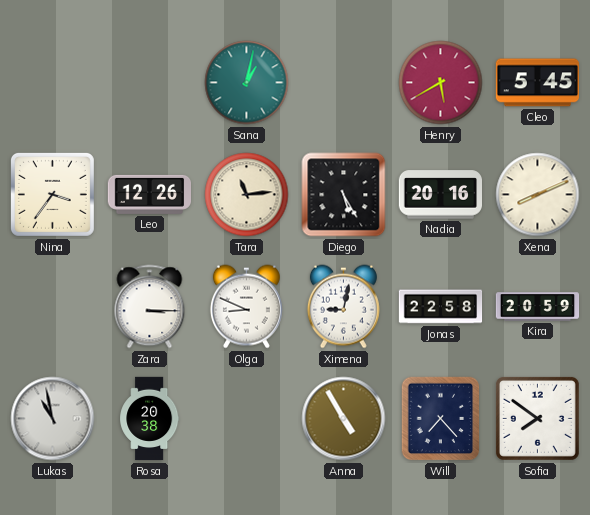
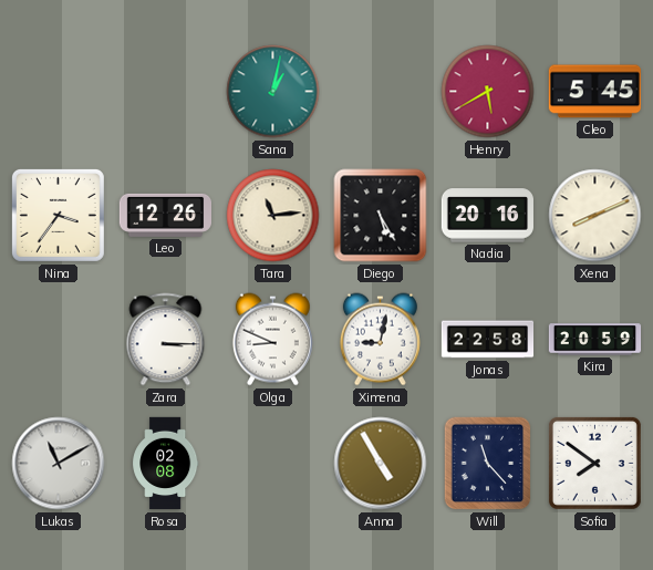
Lukas: 10:58 -> 11:10
Rosa: 20:38 -> 02:08
Will: 7:23 -> 11:23
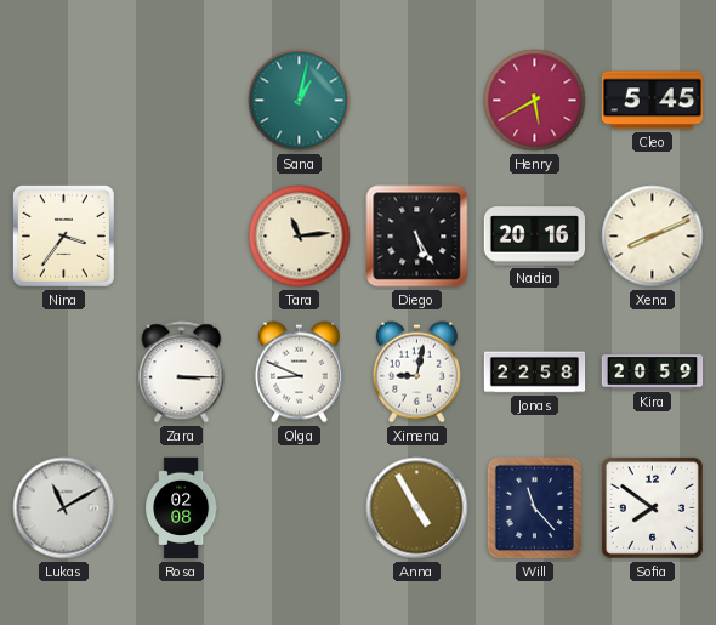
Leo: 12:26 -> none
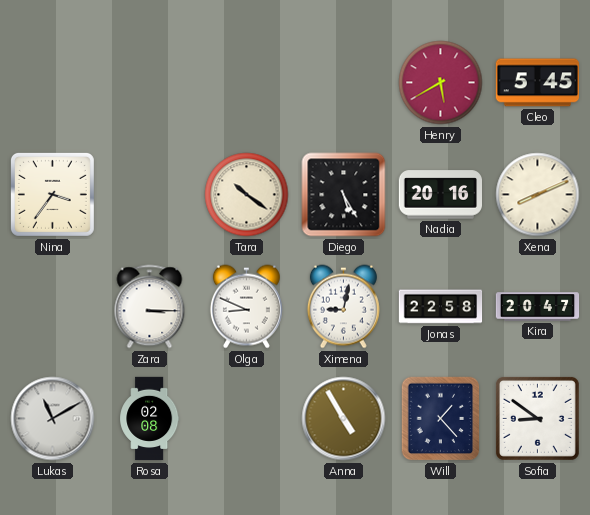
Sana: 1:02 -> none
Tara: 11:14 -> 10:21
Kira: 20:59 -> 20:47
Will: 11:23 -> 1:23
Sofia: 7:51 -> 8:51
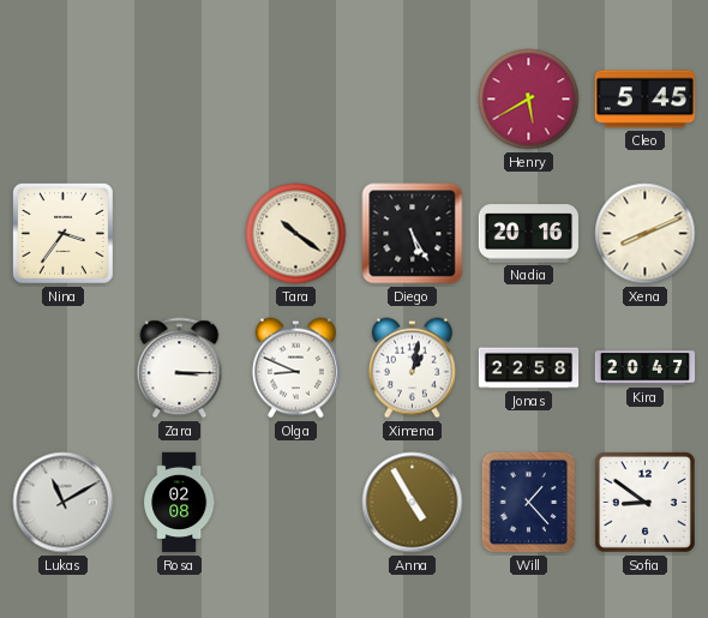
Ximena: 9:02 -> 1:02
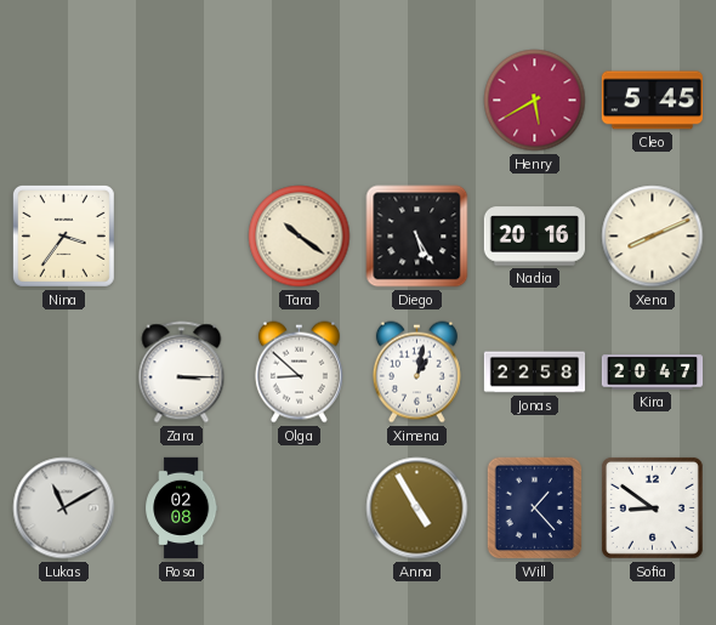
Olga: 8:49 -> 8:52
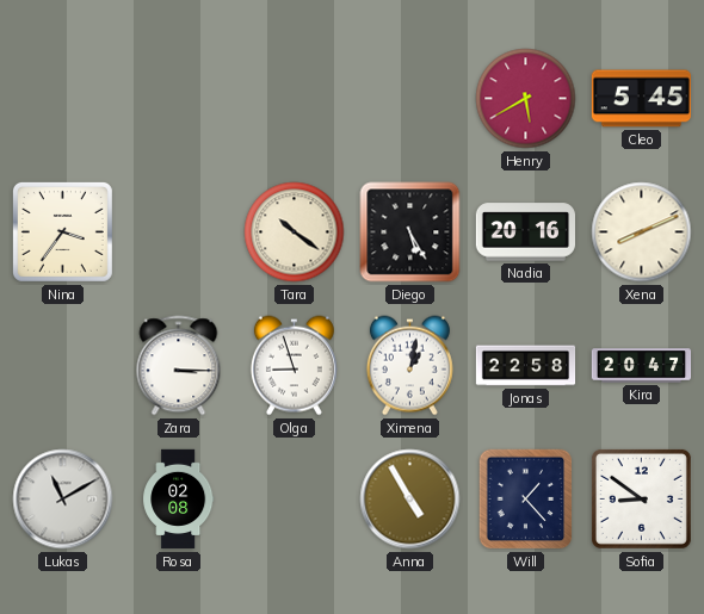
Olga: 8:52 -> 8:57
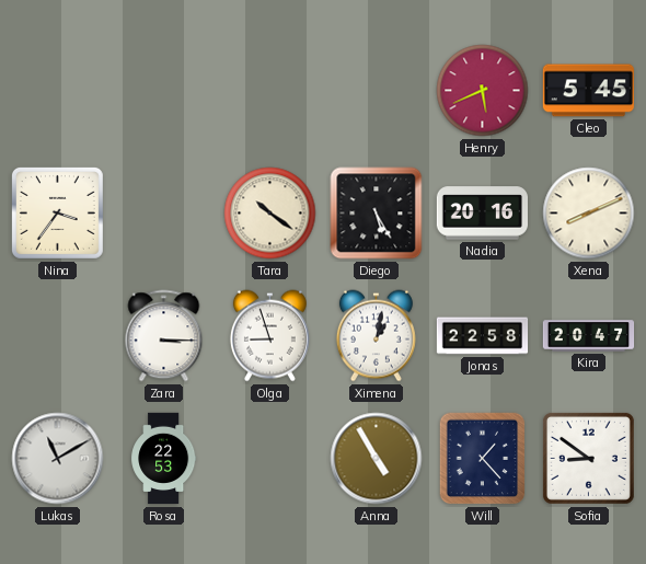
Henry: 5:40 -> 5:41
Rosa: 02:08 -> 22:53
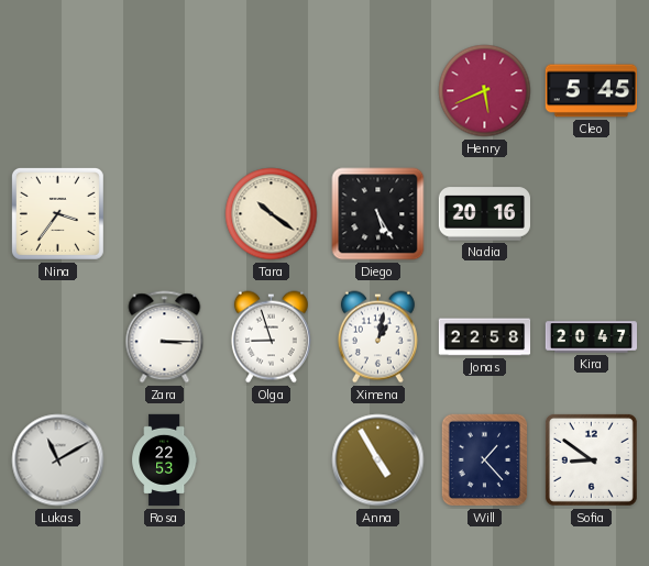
Xena: 8:11 -> none
